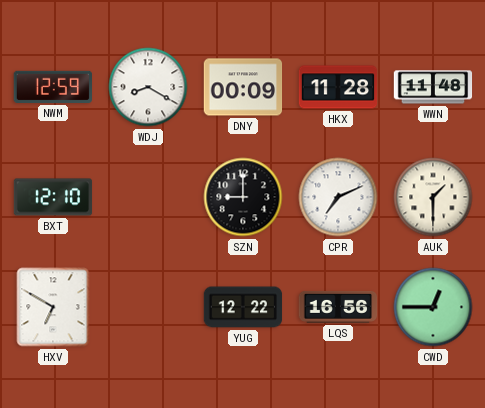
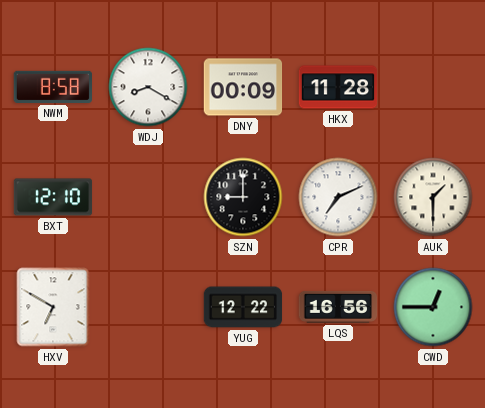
NWM: 12:59 -> 8:58
WWN: 11:48 -> none
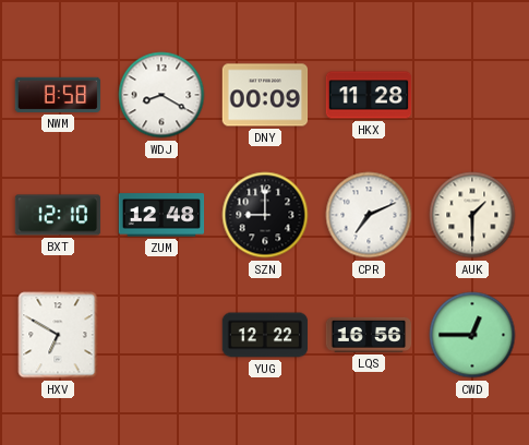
ZUM: none -> 12:48
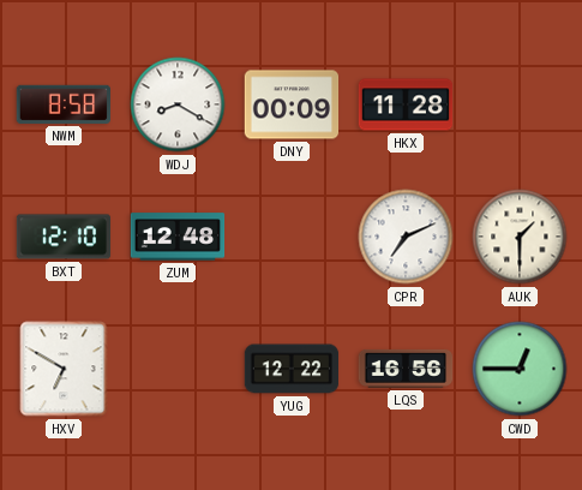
SZN: 9:00 -> none
